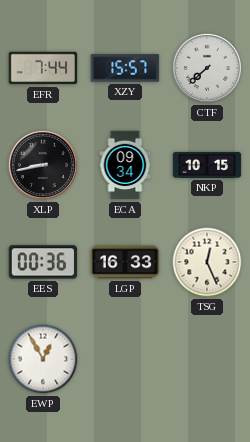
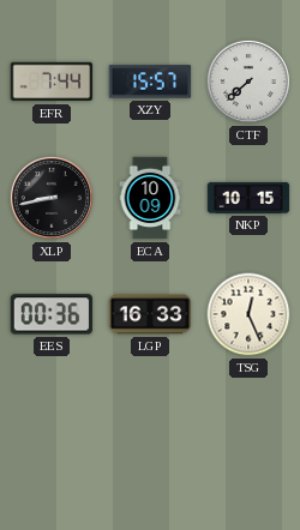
ECA: 09:34 -> 10:09
EWP: 12:55 -> none
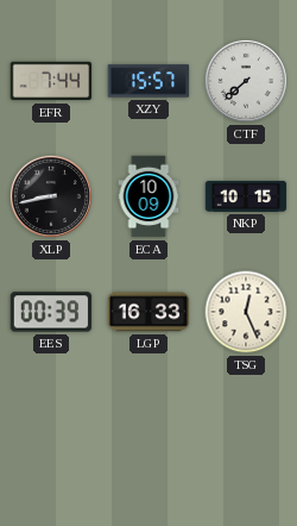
EES: 00:36 -> 00:39
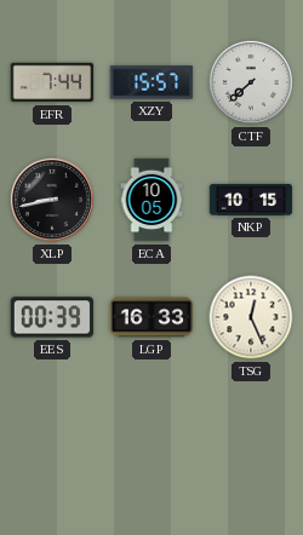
ECA: 10:09 -> 10:05
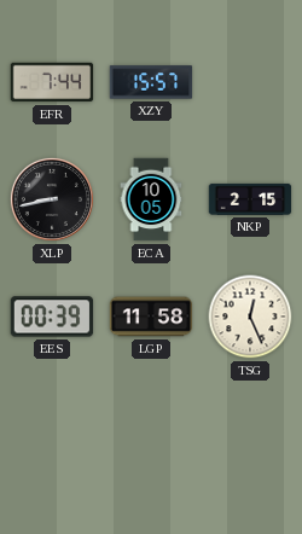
CTF: 7:38 -> none
NKP: 10:15 -> 2:15
LGP: 16:33 -> 11:58
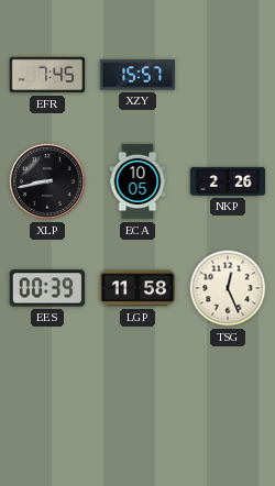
EFR: 7:44 -> 7:45
NKP: 2:15 -> 2:26
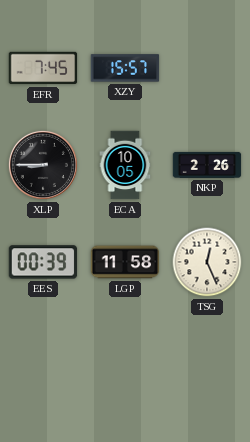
XLP: 8:43 -> 8:45
